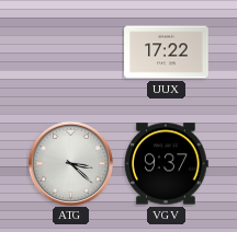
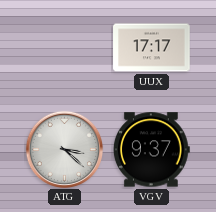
UUX: 17:22 -> 17:17
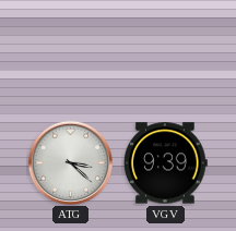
UUX: 17:17 -> none
VGV: 9:37 -> 9:39
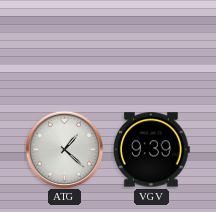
ATG: 3:22 -> 1:22
